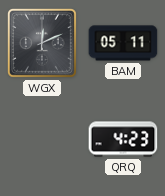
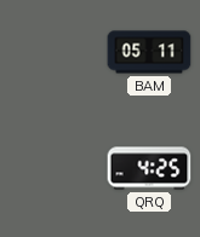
WGX: 12:11 -> none
QRQ: 4:23 -> 4:25
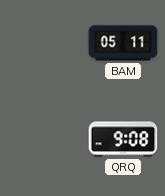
QRQ: 4:25 -> 9:08
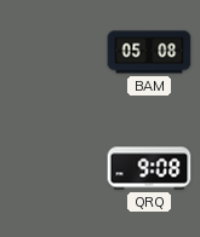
BAM: 05:11 -> 05:08
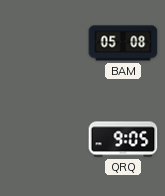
QRQ: 9:08 -> 9:05
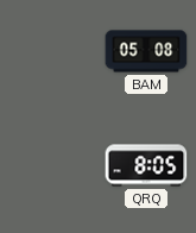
QRQ: 9:05 -> 8:05
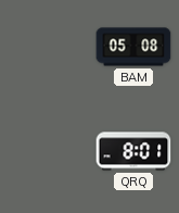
QRQ: 8:05 -> 8:01
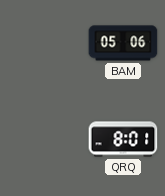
BAM: 05:08 -> 05:06
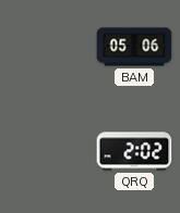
QRQ: 8:01 -> 2:02
